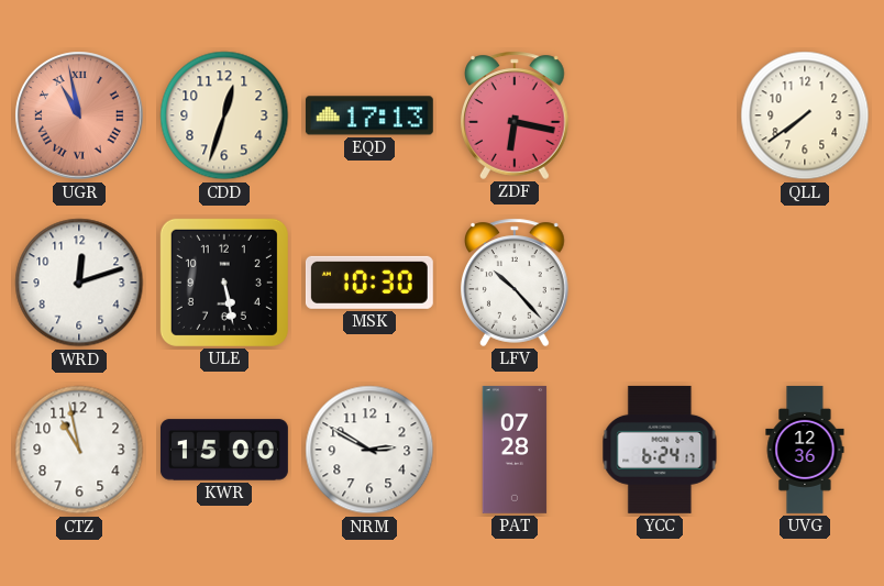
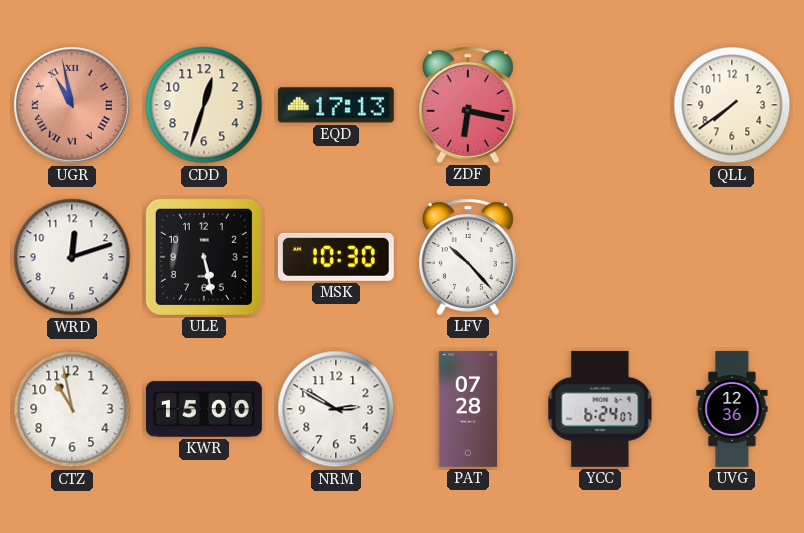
YCC: 6:24:17 -> 6:24:07
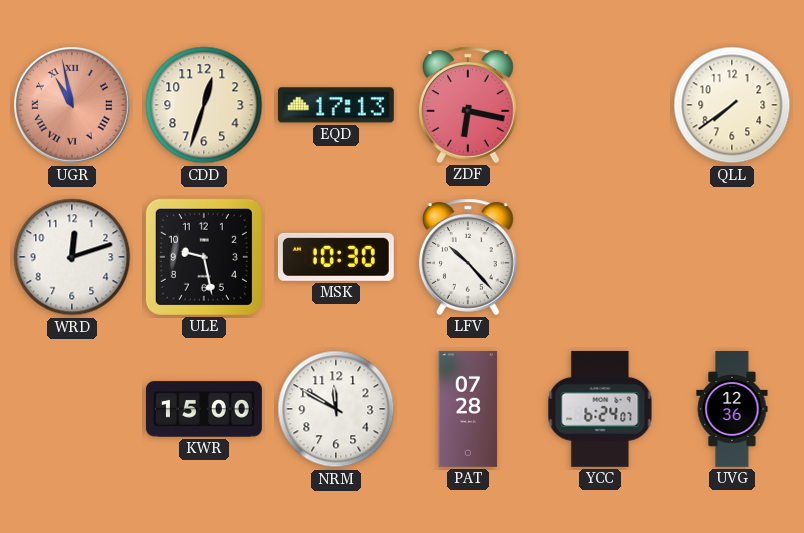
ULE: 5:28 -> 9:28
CTZ: 10:58 -> none
NRM: 2:50 -> 11:50
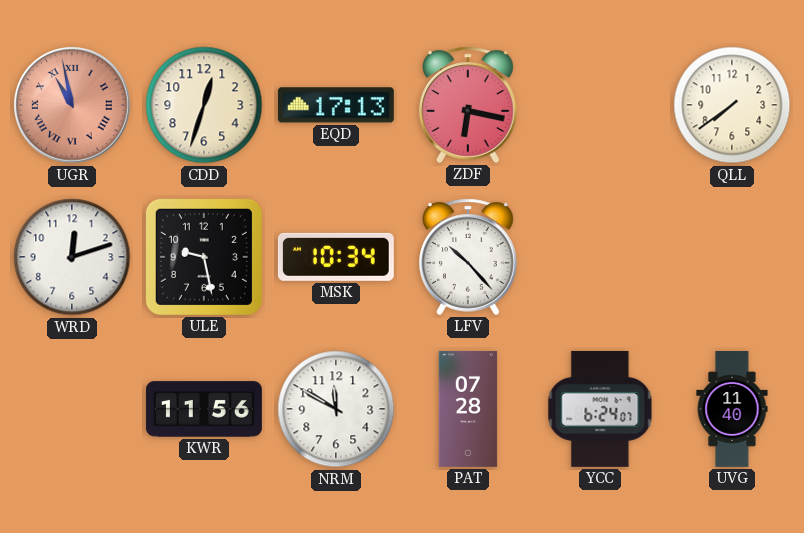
MSK: 10:30 -> 10:34
KWR: 15:00 -> 11:56
UVG: 12:36 -> 11:40
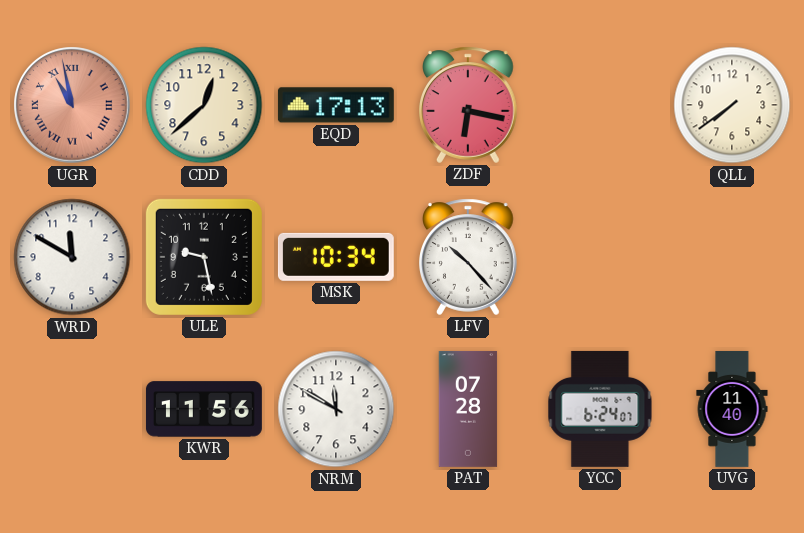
CDD: 12:33 -> 12:38
WRD: 12:12 -> 11:50
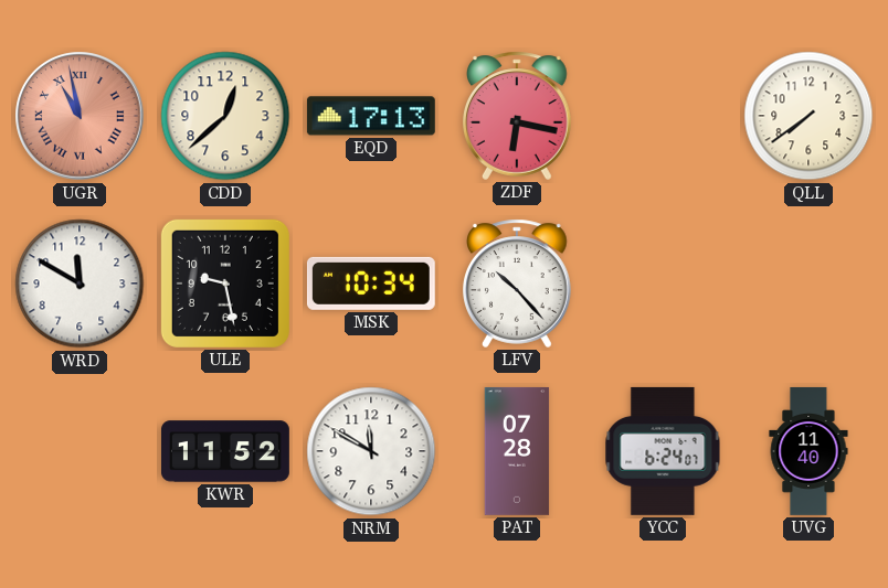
KWR: 11:56 -> 11:52
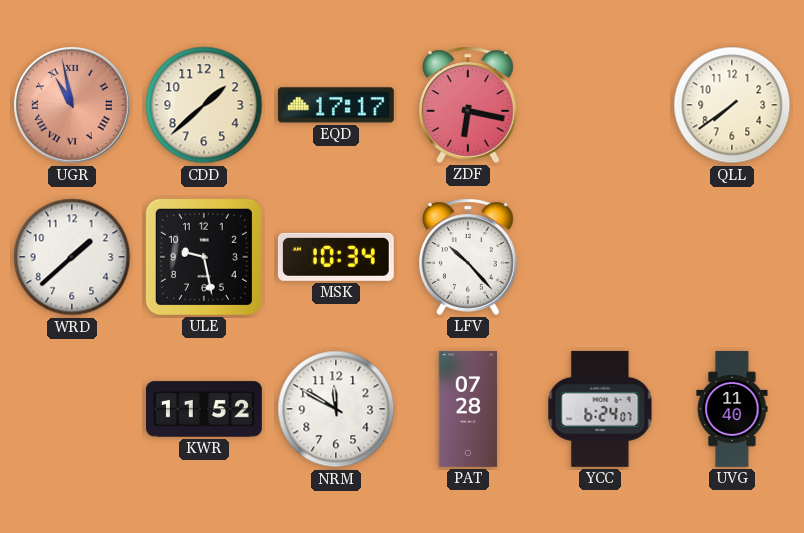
CDD: 12:38 -> 1:38
EQD: 17:13 -> 17:17
WRD: 11:50 -> 1:38
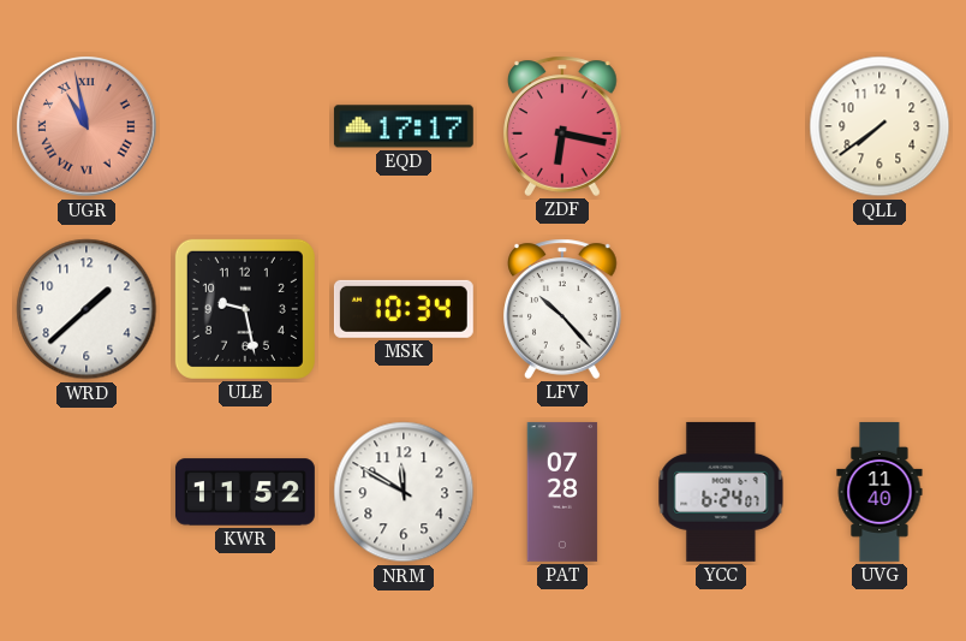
CDD: 1:38 -> none
